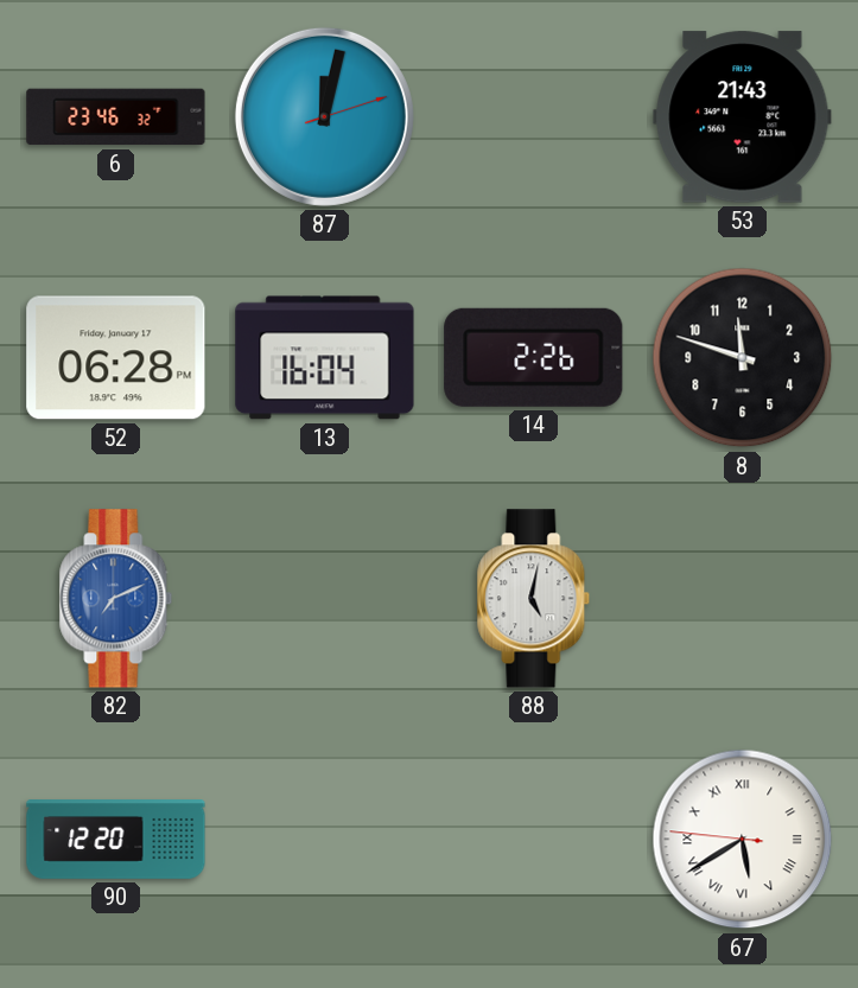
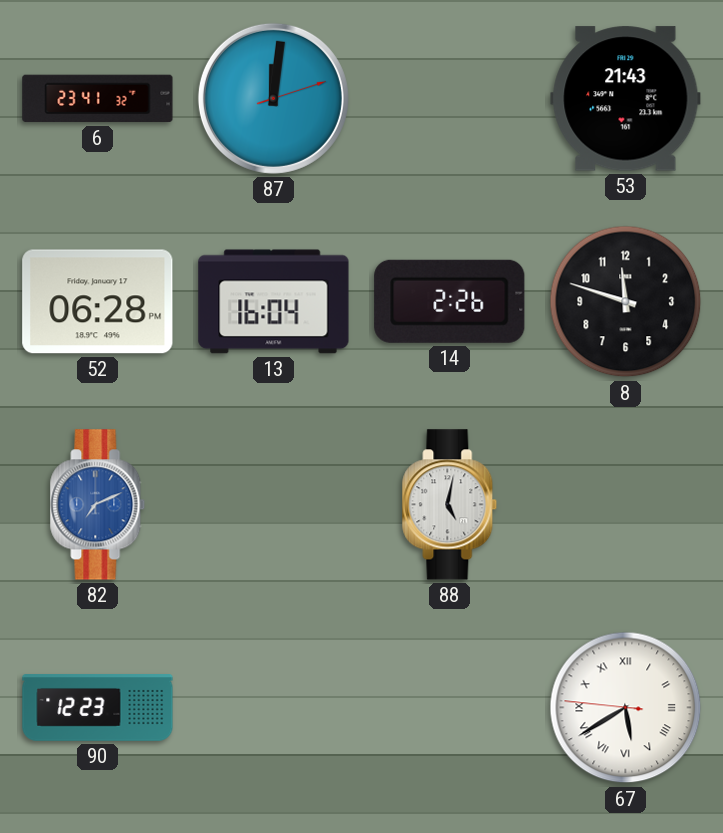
6: 23:46 -> 23:41
87: 12:02 -> 12:01
90: 12:20 -> 12:23
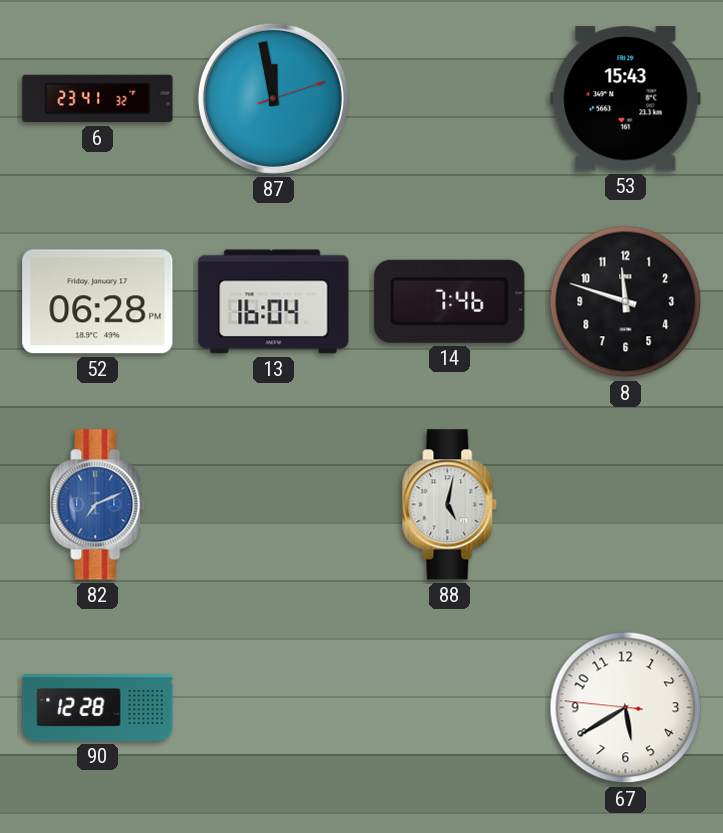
87: 12:01 -> 11:58
53: 21:43 -> 15:43
14: 2:26 -> 7:46
90: 12:23 -> 12:28
67 numerals: Roman -> Arabic
